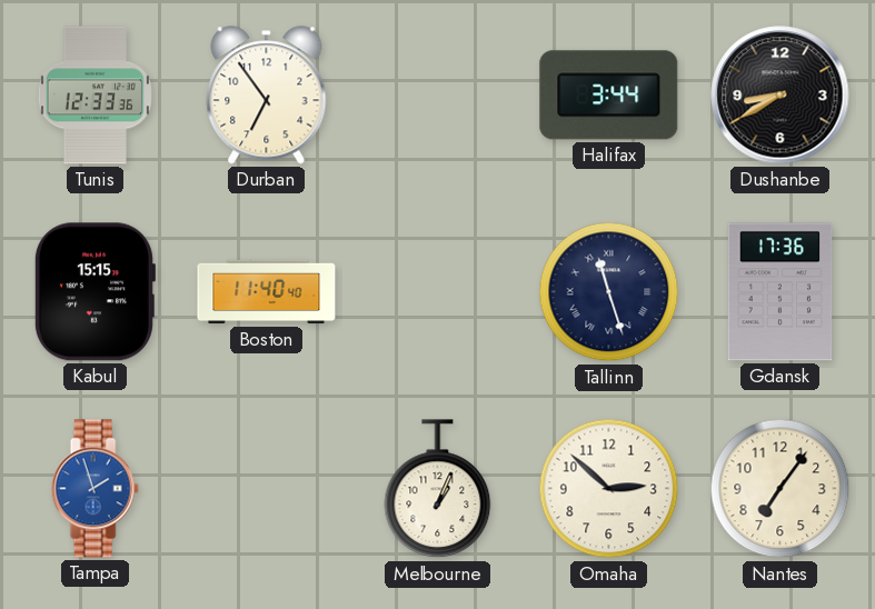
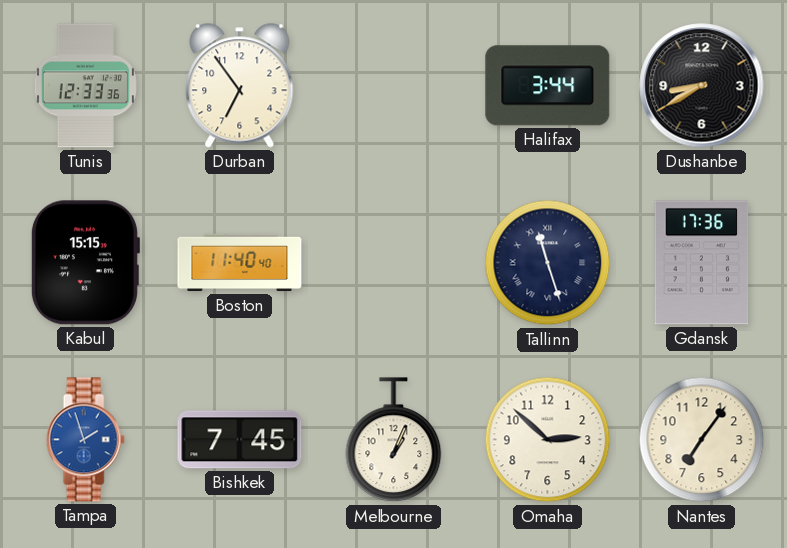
Bishkek: none -> 7:45
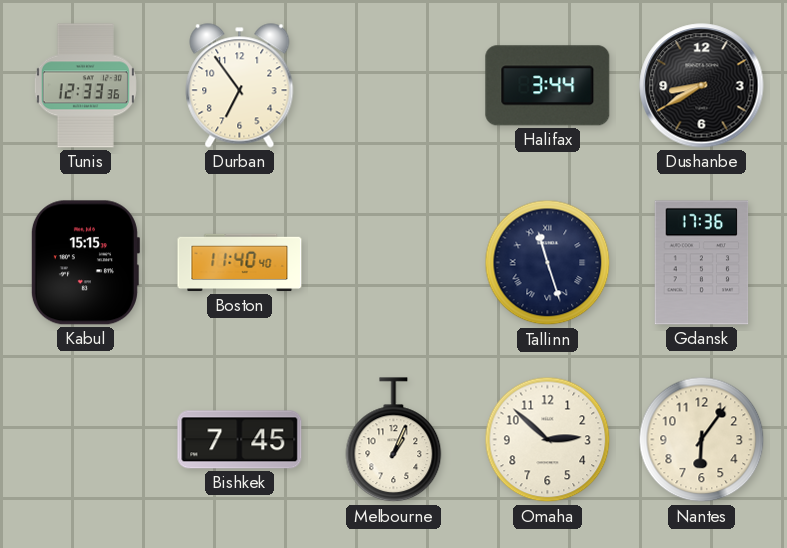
Tampa: 1:57 -> none
Nantes: 7:06 -> 6:06
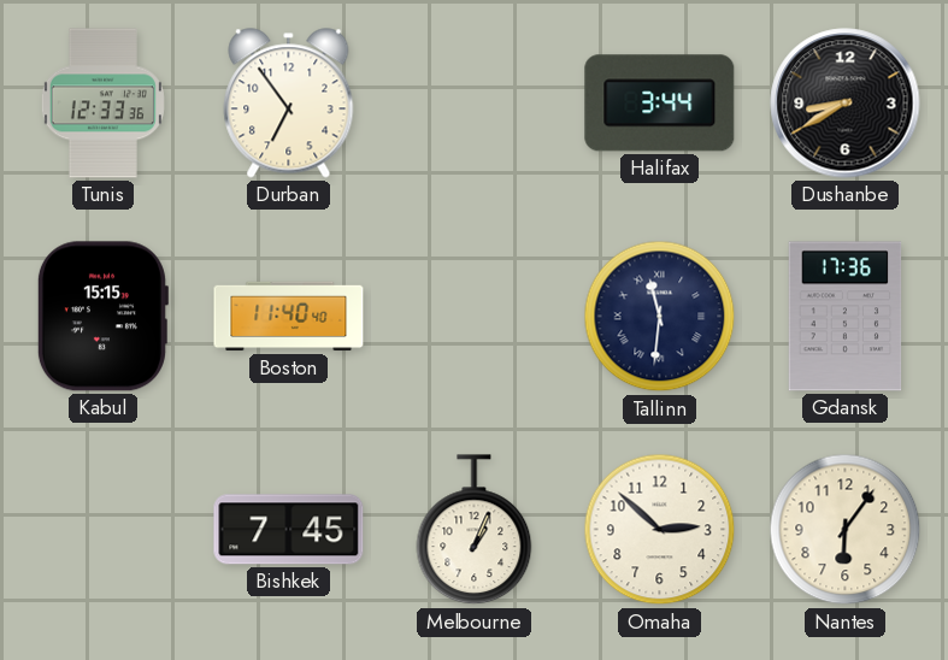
Tallinn: 11:27 -> 11:31
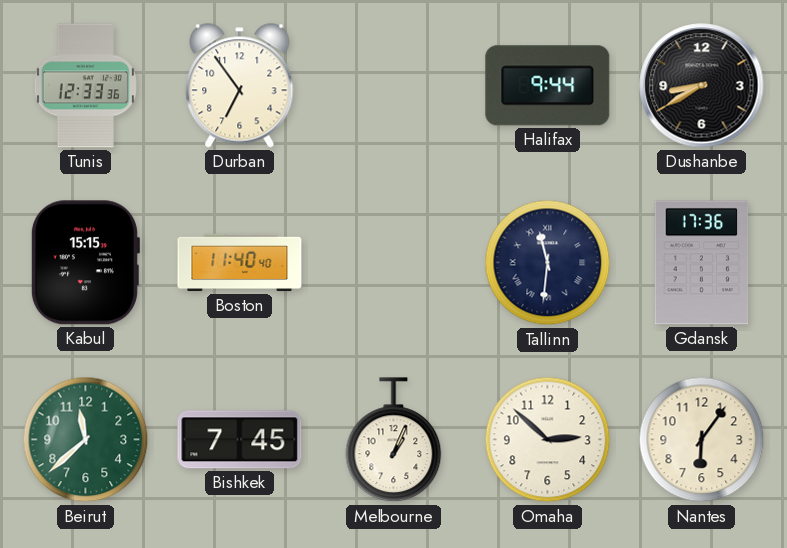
Halifax: 3:44 -> 9:44
Beirut: none -> 11:38
